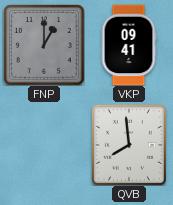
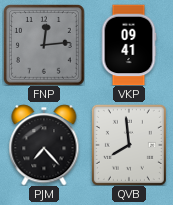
FNP: 1:00 -> 12:14
PJM: none -> 7:23
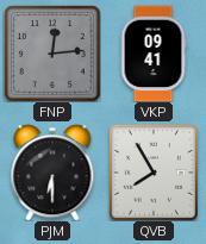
PJM: 7:23 -> 6:30
QVB: 7:59 -> 7:55
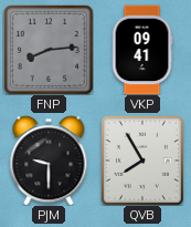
FNP: 12:14 -> 8:14
PJM: 6:30 -> 9:30
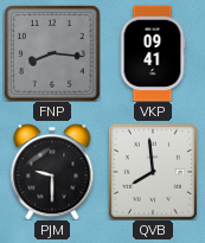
FNP: 8:14 -> 8:16
QVB: 7:55 -> 7:59
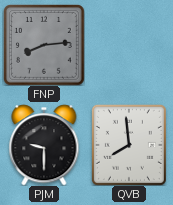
FNP: 8:16 -> 8:14
VKP: 09:41 -> none
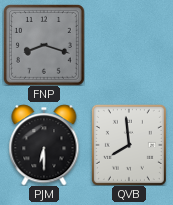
FNP: 8:14 -> 8:18
PJM: 9:30 -> 6:30
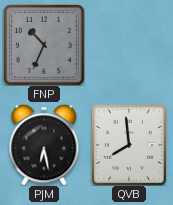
FNP: 8:18 -> 10:34
PJM: 6:30 -> 6:28
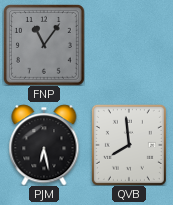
FNP: 10:34 -> 11:06
